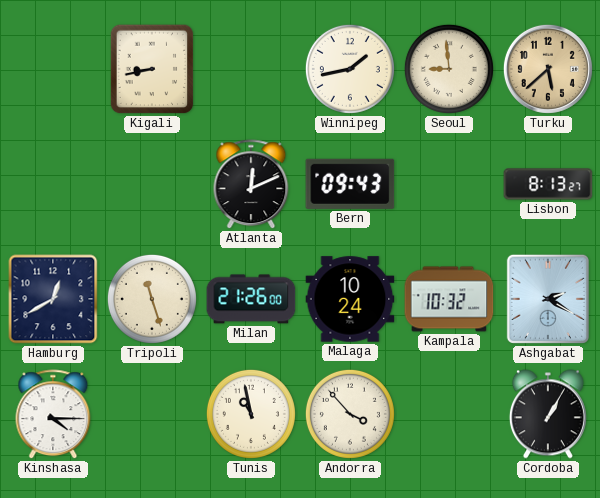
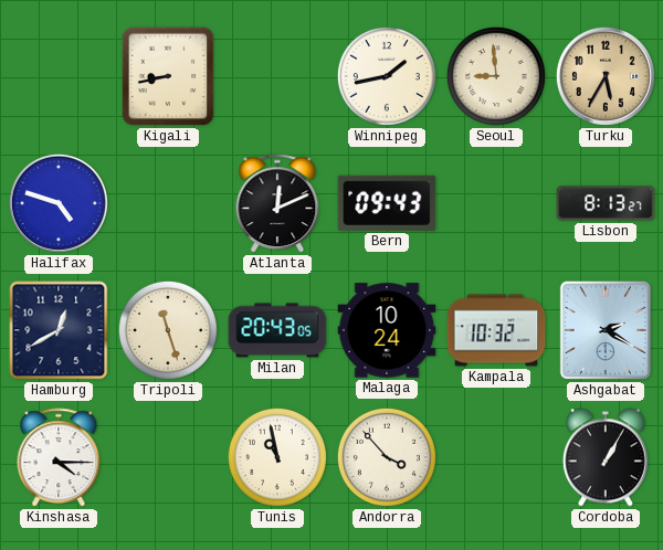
Turku: 5:38 -> 5:35
Halifax: none -> 4:48
Milan: 21:26 -> 20:43
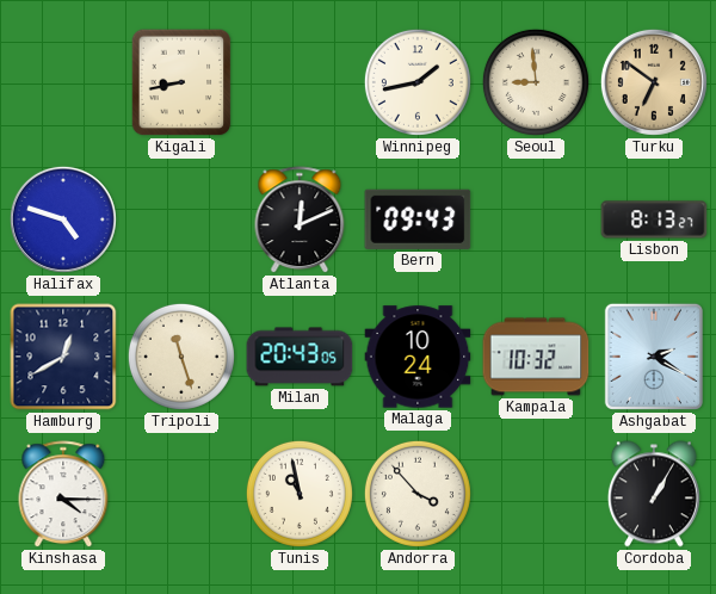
Turku: 5:35 -> 6:51
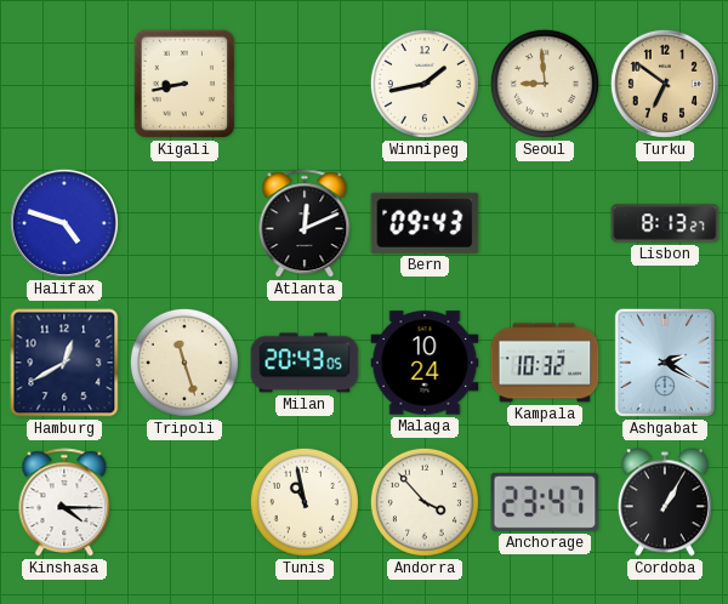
Anchorage: none -> 23:47
